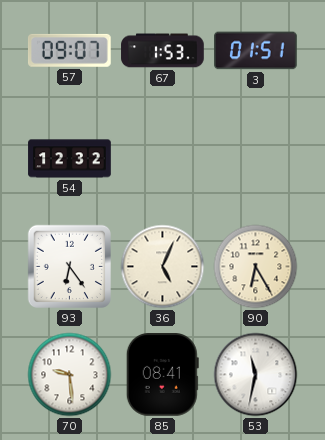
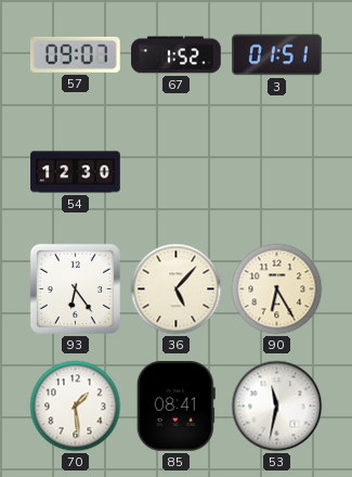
67: 1:53 -> 1:52
54: 12:32 -> 12:30
36: 5:04 -> 5:07
70: 9:29 -> 1:29
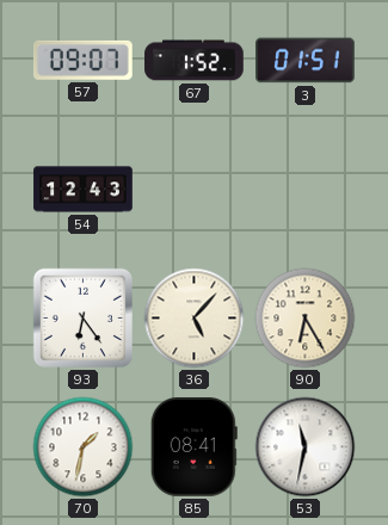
54: 12:30 -> 12:43
70: 1:29 -> 1:32
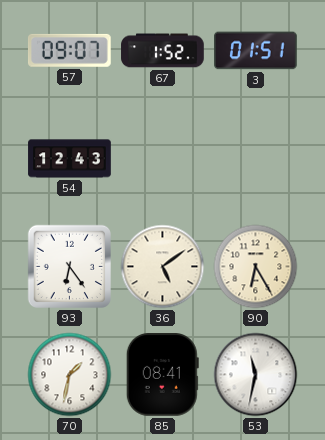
36: 5:07 -> 5:09
